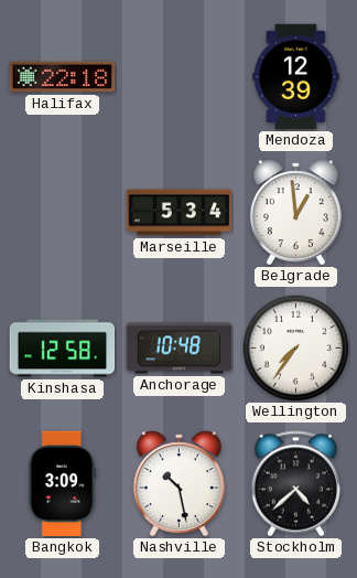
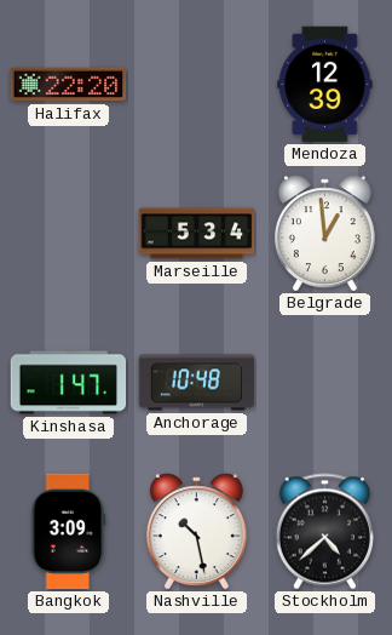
Halifax: 22:18 -> 22:20
Kinshasa: 12:58 -> 1:47
Wellington: 7:36 -> none
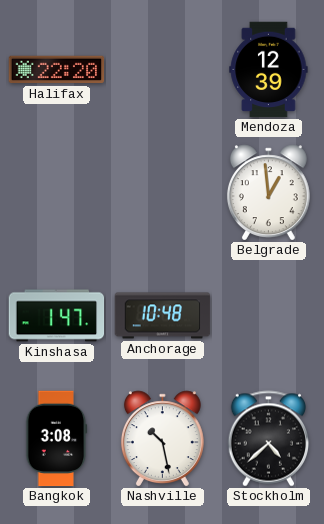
Marseille: 5:34 -> none
Bangkok: 3:09 -> 3:08
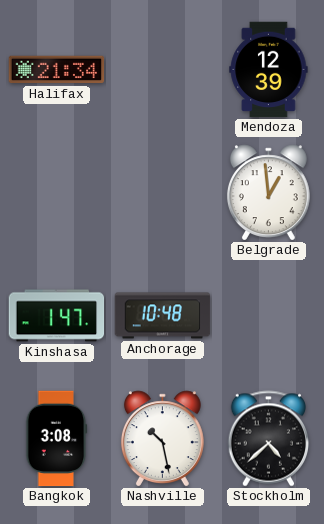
Halifax: 22:20 -> 21:34
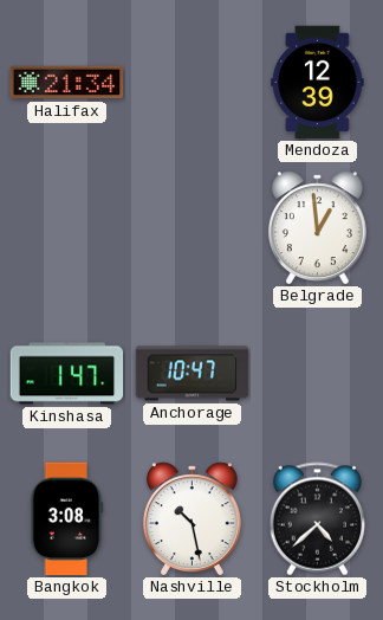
Anchorage: 10:48 -> 10:47
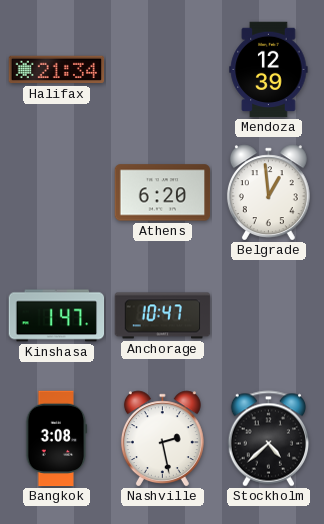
Athens: none -> 6:20
Nashville: 10:28 -> 2:28
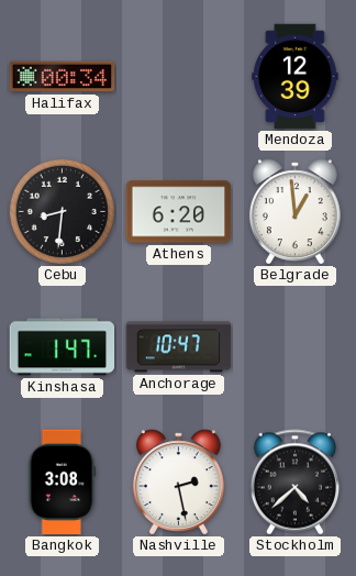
Halifax: 21:34 -> 00:34
Cebu: none -> 8:31
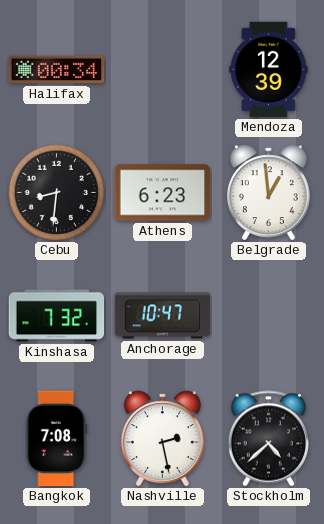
Athens: 6:20 -> 6:23
Kinshasa: 1:47 -> 7:32
Bangkok: 3:08 -> 7:08
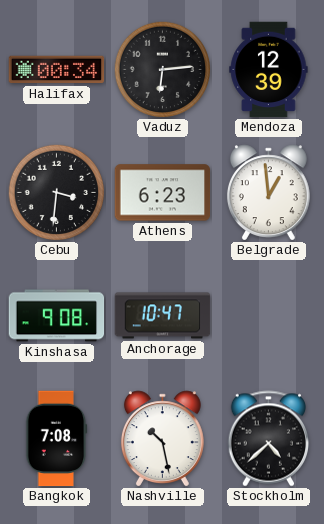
Vaduz: none -> 6:14
Cebu: 8:31 -> 3:31
Kinshasa: 7:32 -> 9:08
Nashville: 2:28 -> 10:28
